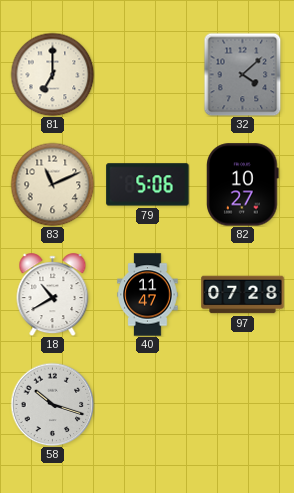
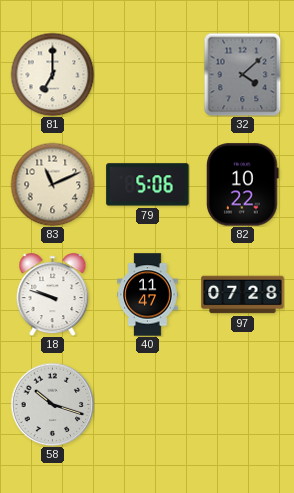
82: 10:27 -> 10:22
18: 10:40 -> 9:48
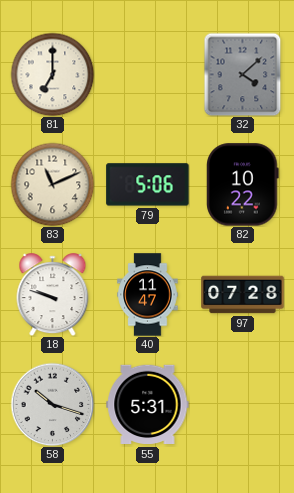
55: none -> 5:31
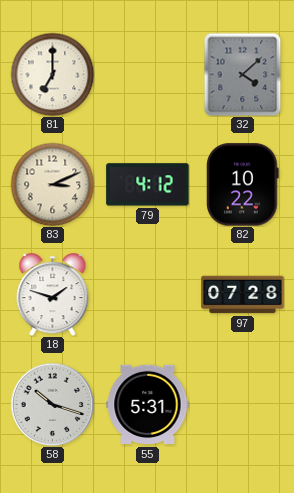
83: 11:11 -> 3:11
79: 5:06 -> 4:12
18: 9:48 -> 1:48
40: 11:47 -> none
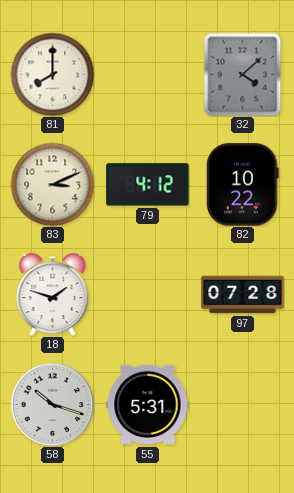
81: 7:00 -> 8:00
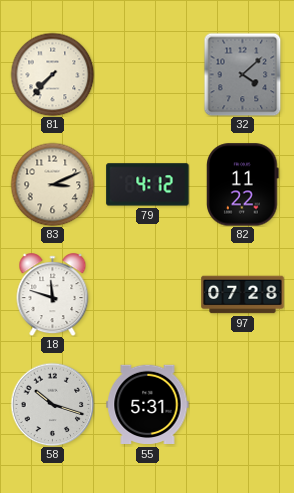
81: 8:00 -> 7:37
82: 10:22 -> 11:22
18: 1:48 -> 11:48
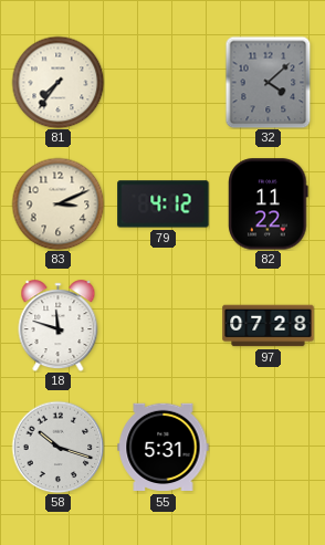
81: 7:37 -> 7:36
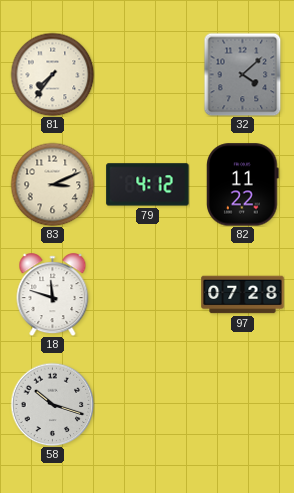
55: 5:31 -> none
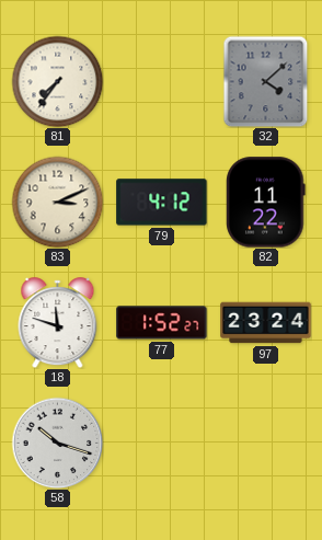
77: none -> 1:52
97: 07:28 -> 23:24
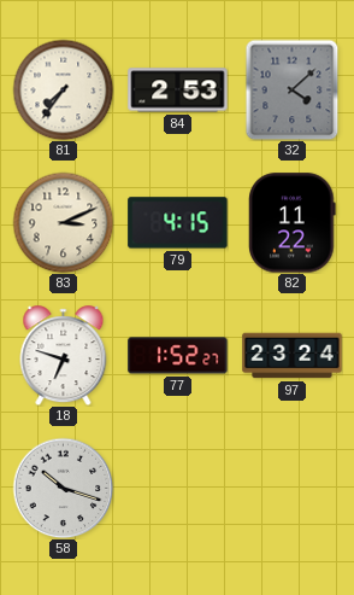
84: none -> 2:53
79: 4:12 -> 4:15
18: 11:48 -> 6:48
